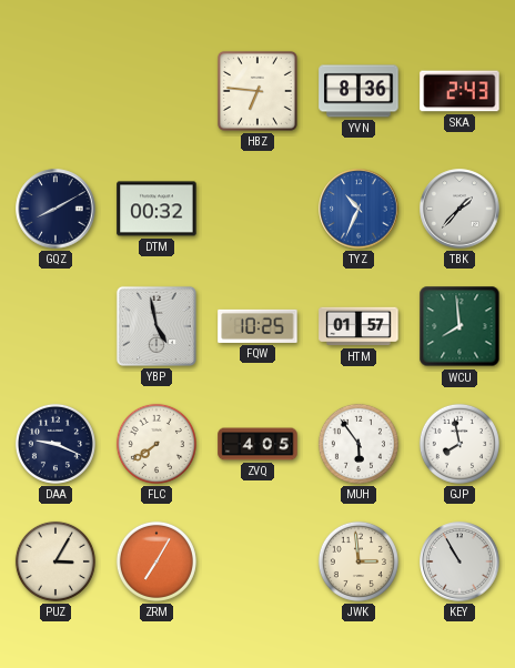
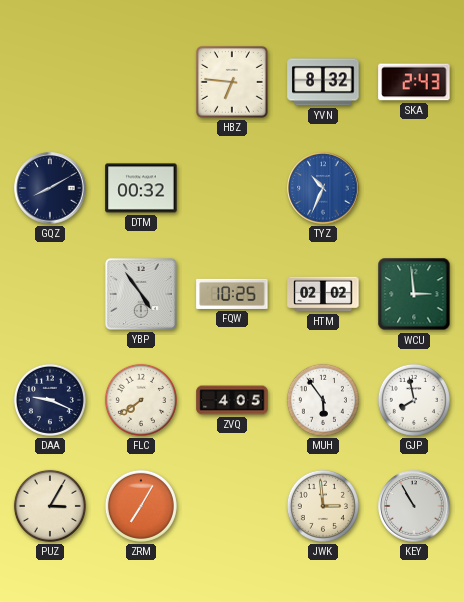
YVN: 8:36 -> 8:32
TBK: 1:37 -> none
YBP: 4:58 -> 4:54
HTM: 01:57 -> 02:02
WCU: 7:59 -> 2:59
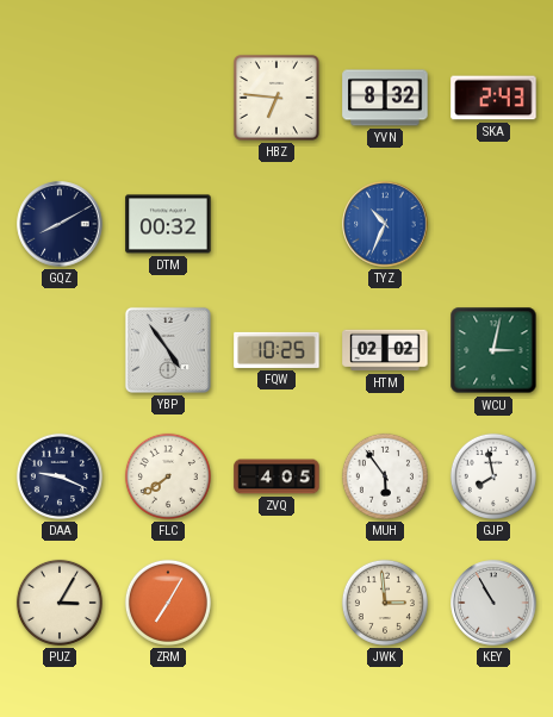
WCU: 2:59 -> 3:02
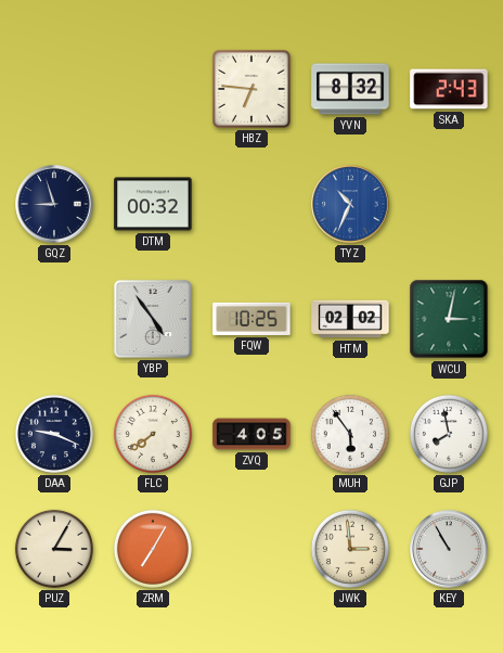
GQZ: 8:10 -> 8:57
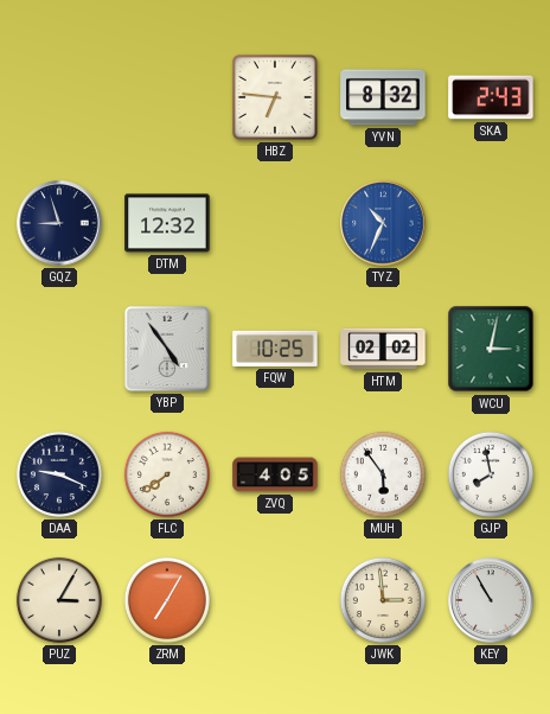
DTM: 00:32 -> 12:32
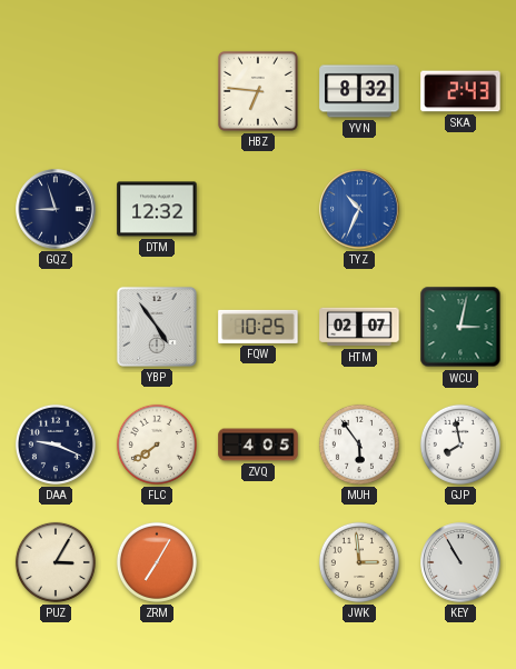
HTM: 02:02 -> 02:07
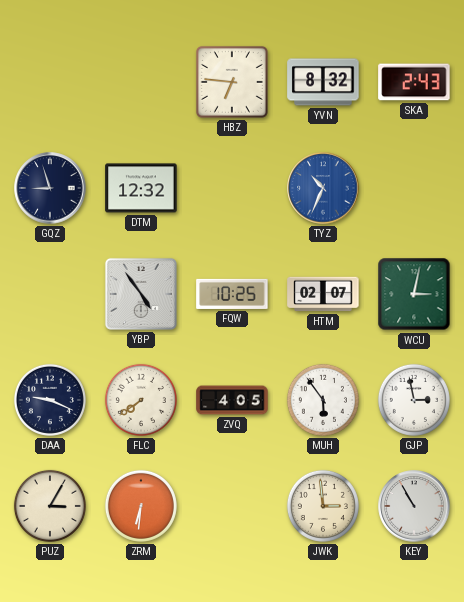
GJP: 7:58 -> 2:58
ZRM: 7:05 -> 6:31
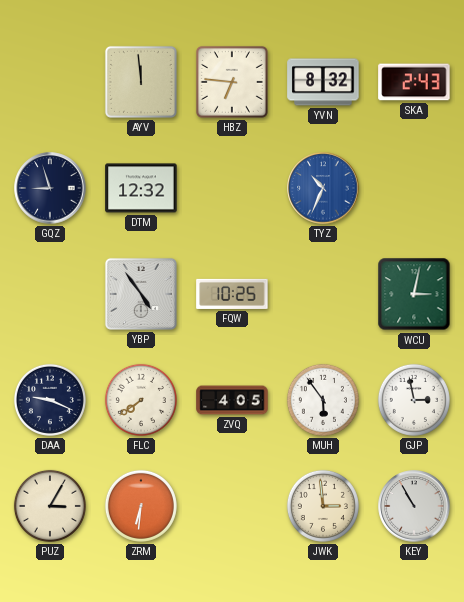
AYV: none -> 11:59
HTM: 02:07 -> none
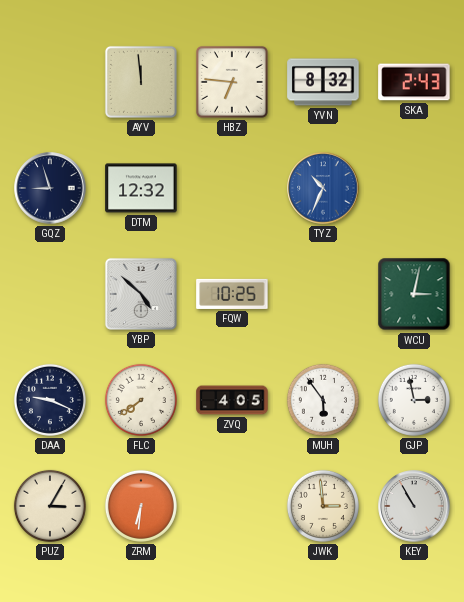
YBP: 4:54 -> 4:52
